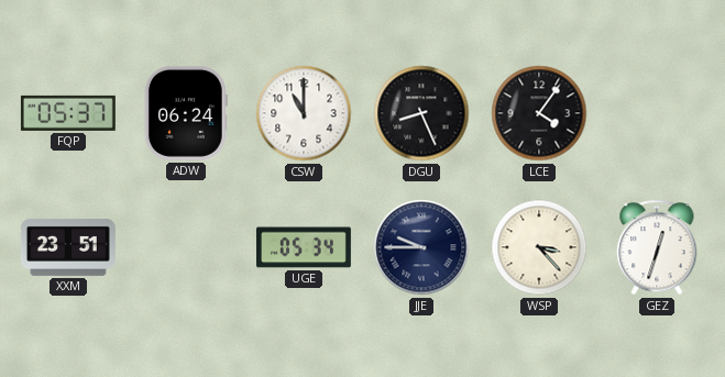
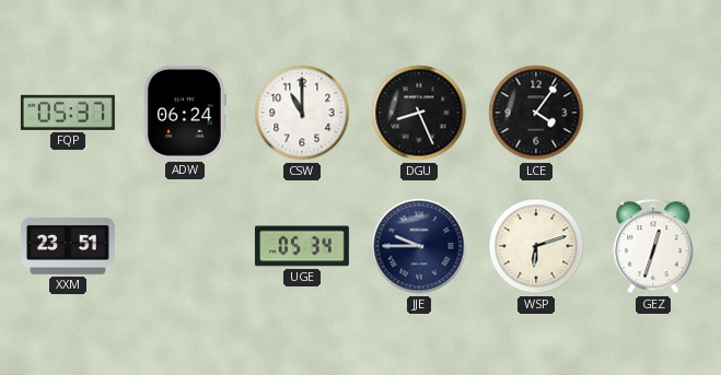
WSP: 3:23 -> 6:12
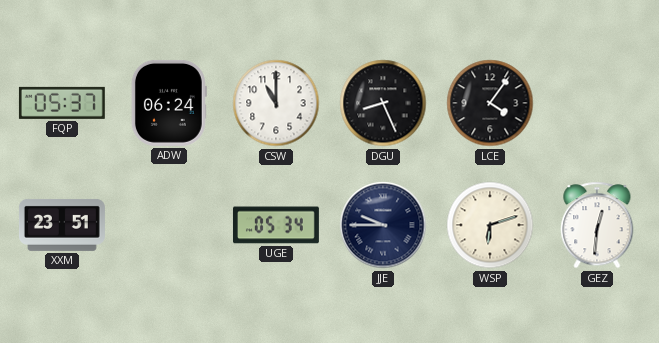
GEZ: 12:33 -> 12:31
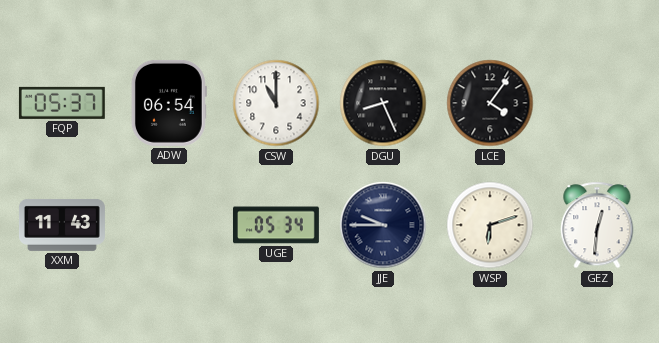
ADW: 06:24 -> 06:54
XXM: 23:51 -> 11:43
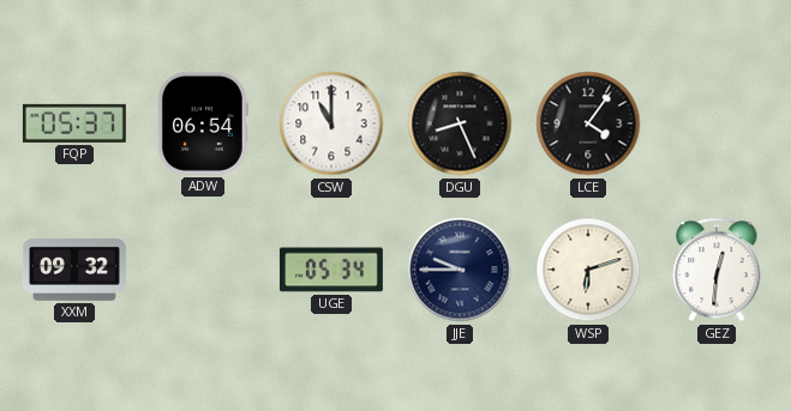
XXM: 11:43 -> 09:32
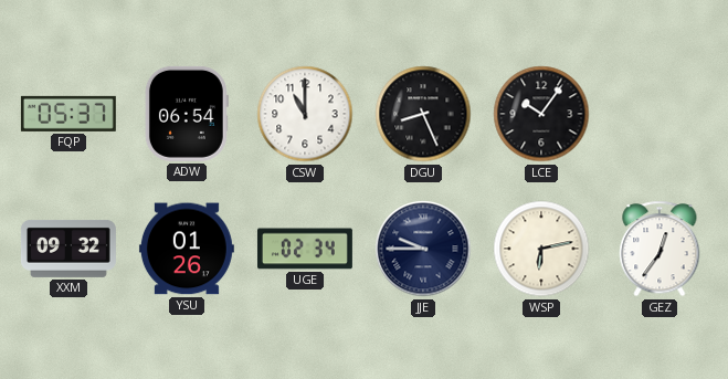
LCE: 4:06 -> 10:06
YSU: none -> 01:26
UGE: 05:34 -> 02:34
WSP: 6:12 -> 6:13
GEZ: 12:31 -> 12:36
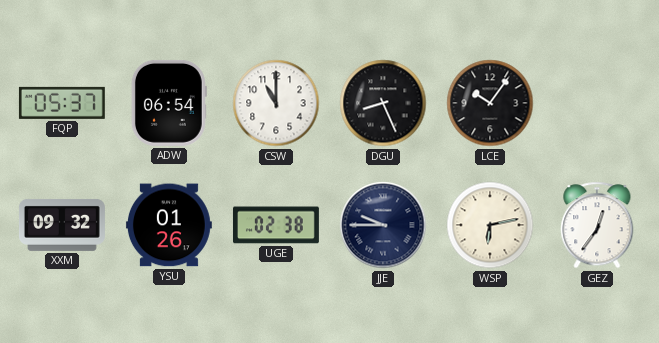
UGE: 02:34 -> 02:38
